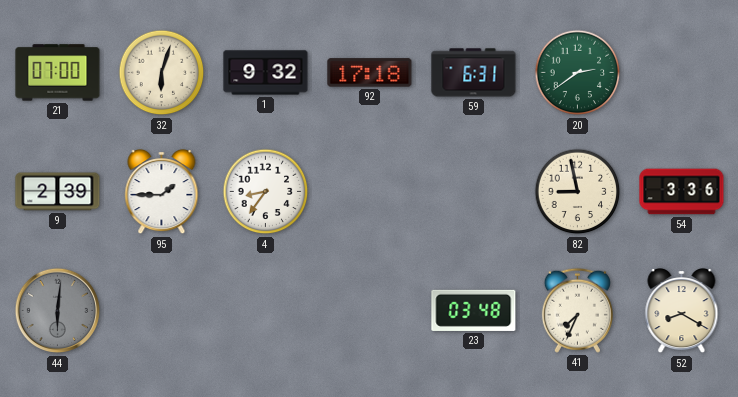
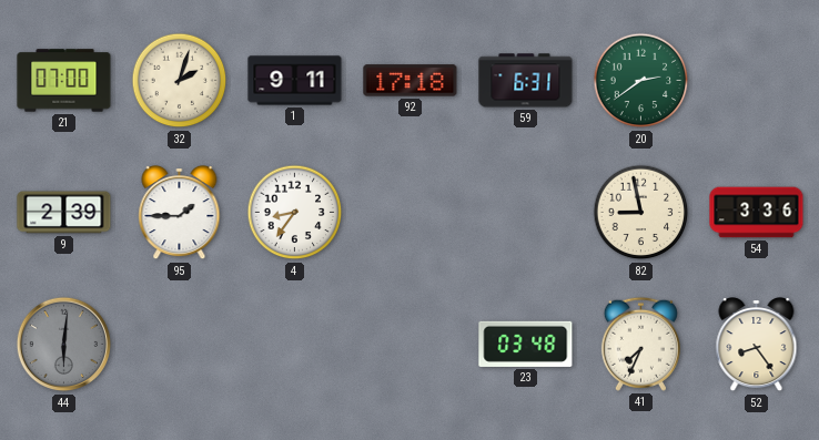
32: 6:03 -> 2:03
1: 9:32 -> 9:11
52: 8:20 -> 8:24
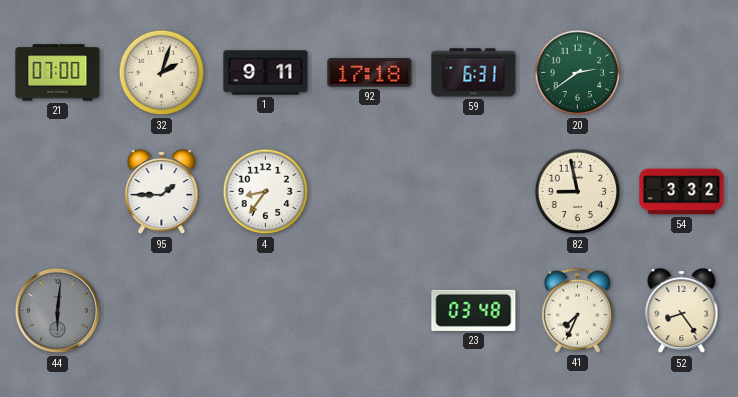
9: 2:39 -> none
54: 3:36 -> 3:32
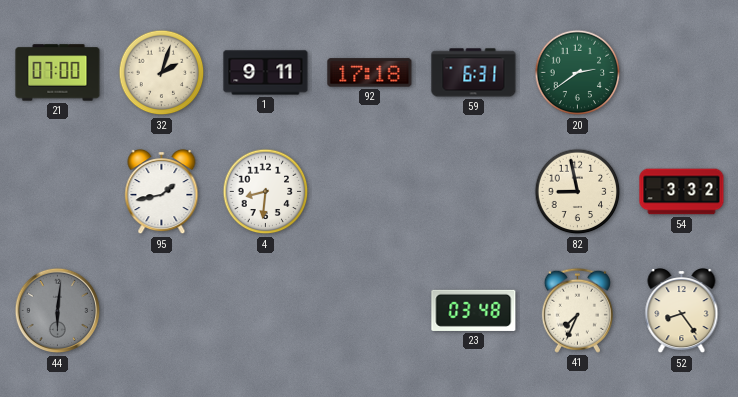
95: 1:45 -> 1:43
4: 8:36 -> 8:31
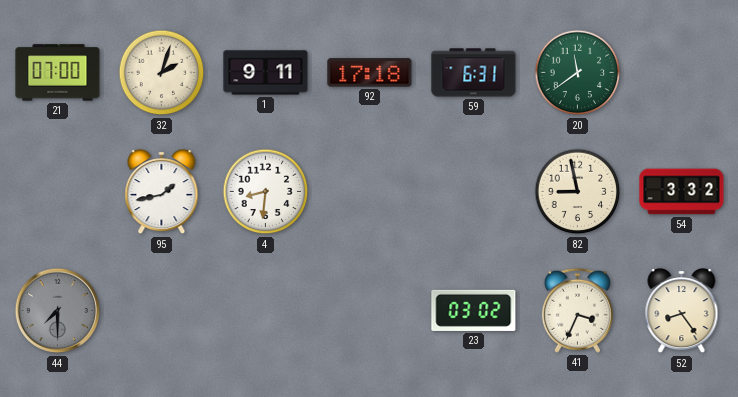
20: 2:39 -> 11:39
44: 6:01 -> 7:30
23: 03:48 -> 03:02
41: 7:34 -> 3:34
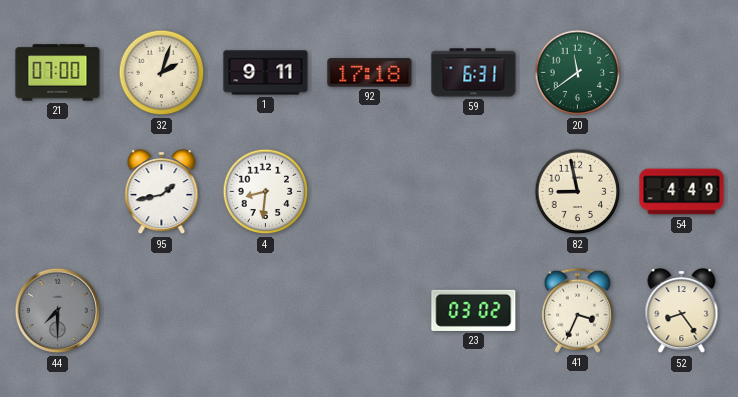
54: 3:32 -> 4:49
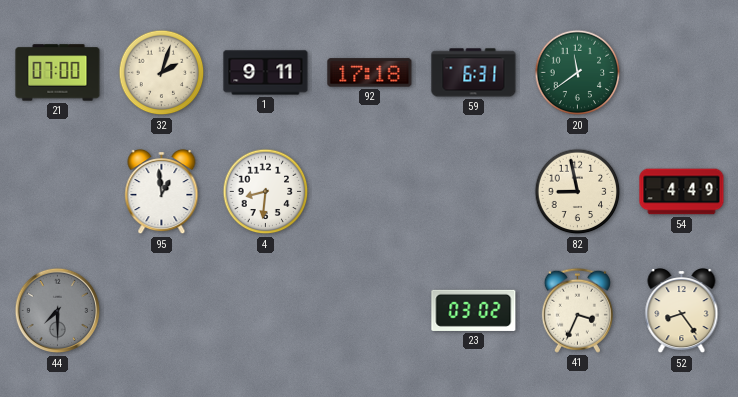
95: 1:43 -> 12:59
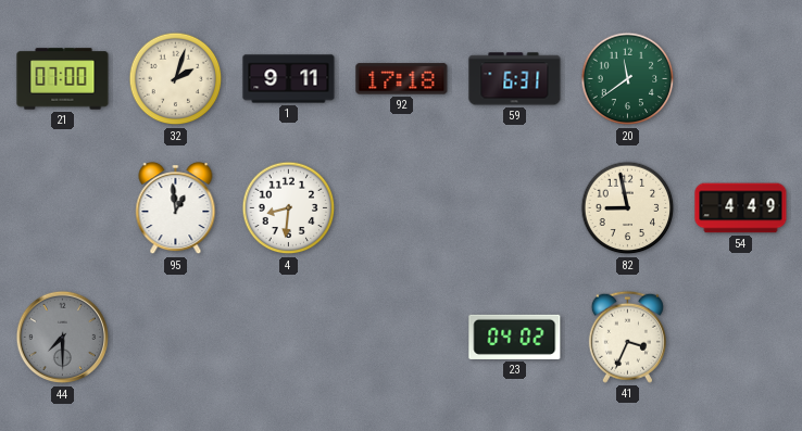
23: 03:02 -> 04:02
52: 8:24 -> none
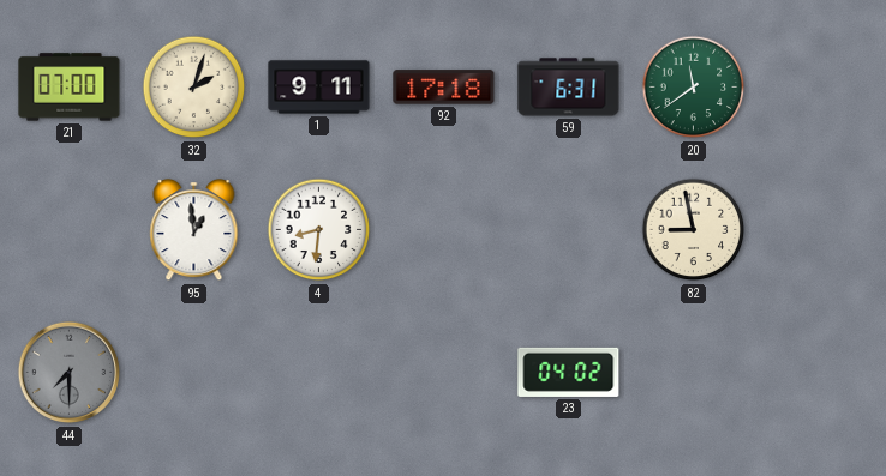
54: 4:49 -> none
41: 3:34 -> none
